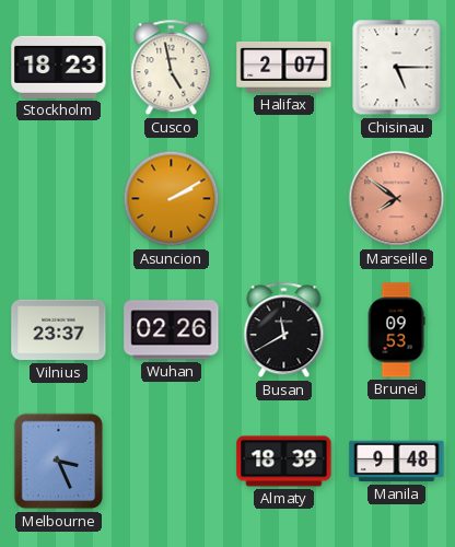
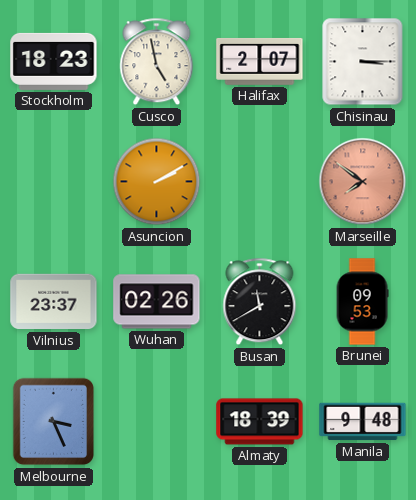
Chisinau: 5:15 -> 3:15
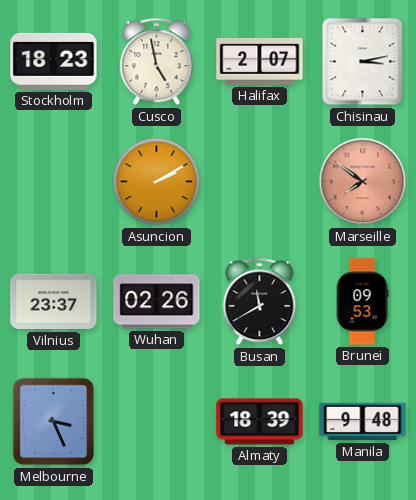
Chisinau: 3:15 -> 3:13
